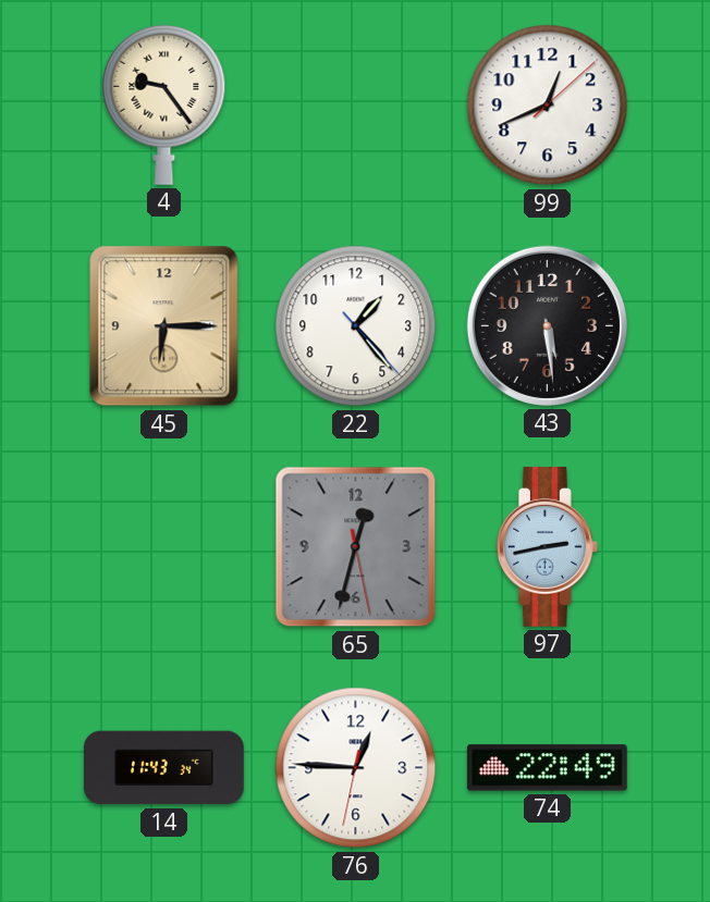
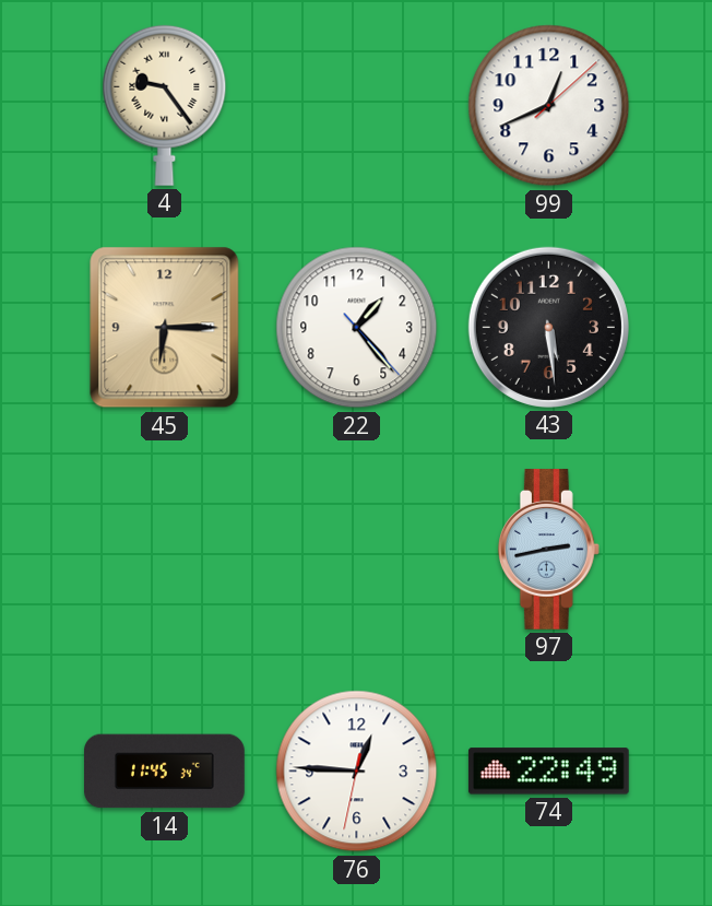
65: 12:32 -> none
14: 11:43 -> 11:45
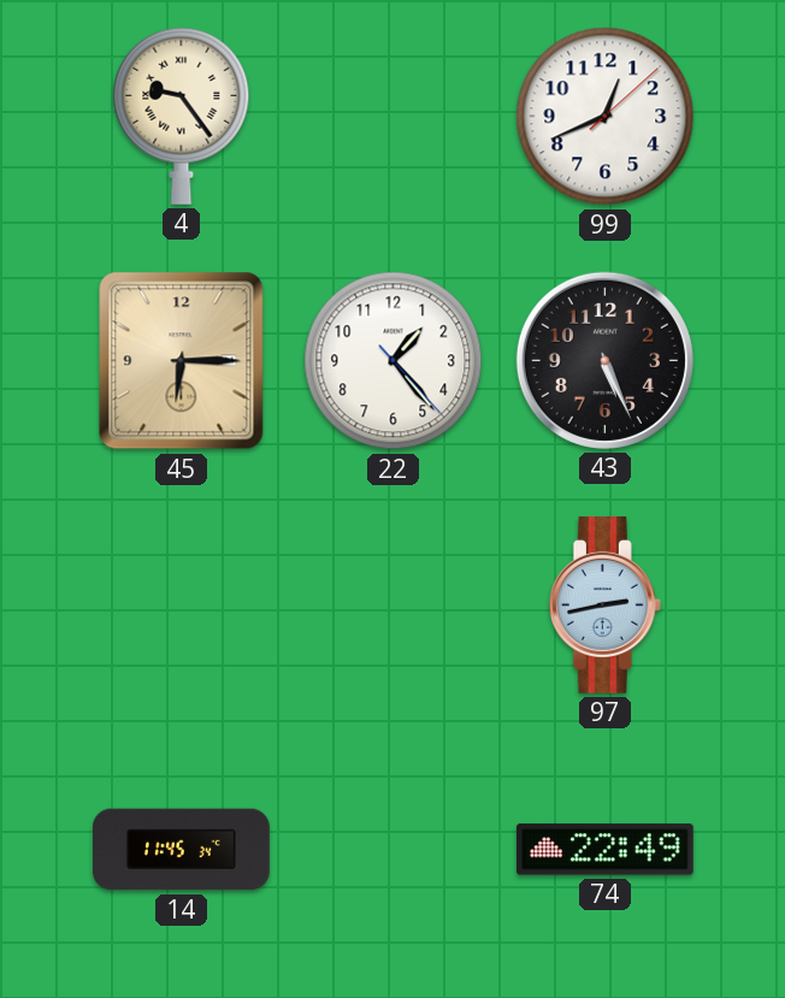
43: 5:29 -> 5:26
76: 12:45 -> none
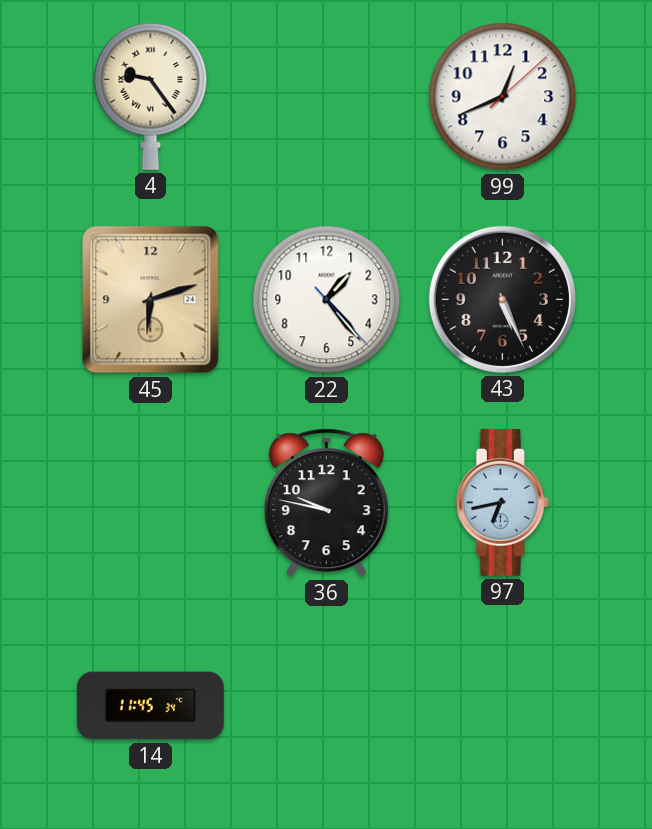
45: 6:15 -> 6:12
36: none -> 9:47
97: 2:43 -> 6:43
74: 22:49 -> none
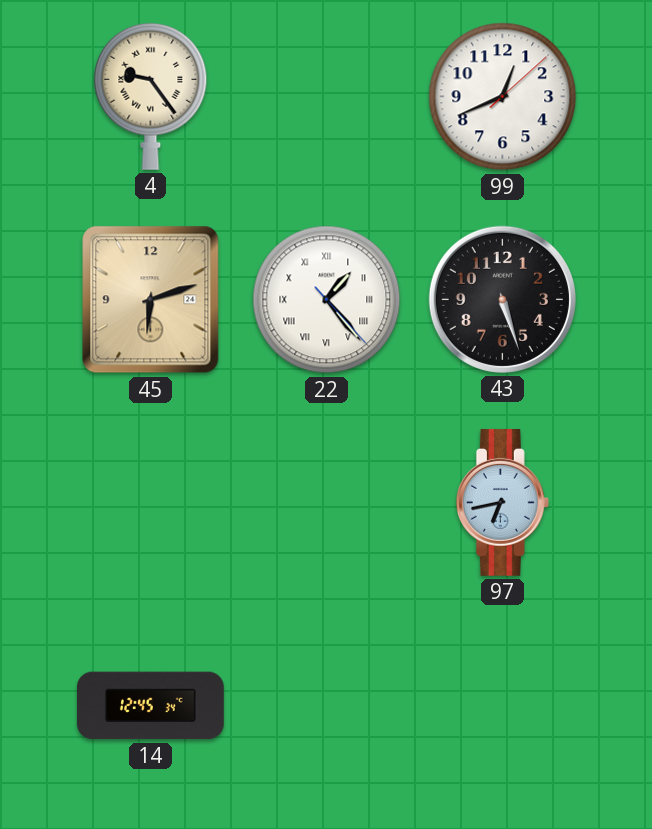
22 numerals: Arabic -> Roman
43: 5:26 -> 5:27
36: 9:47 -> none
14: 11:45 -> 12:45
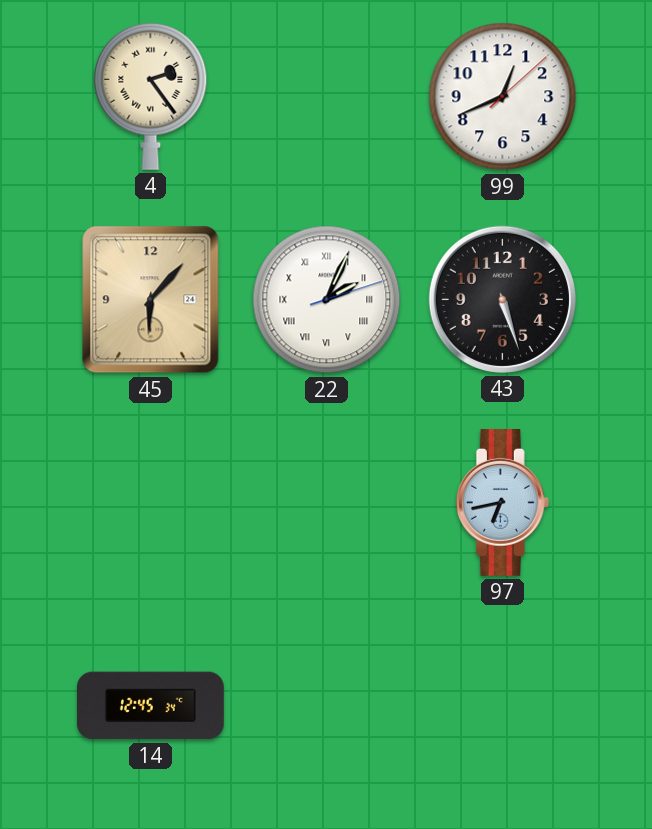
4: 9:24 -> 2:24
45: 6:12 -> 6:07
22: 1:23 -> 2:04
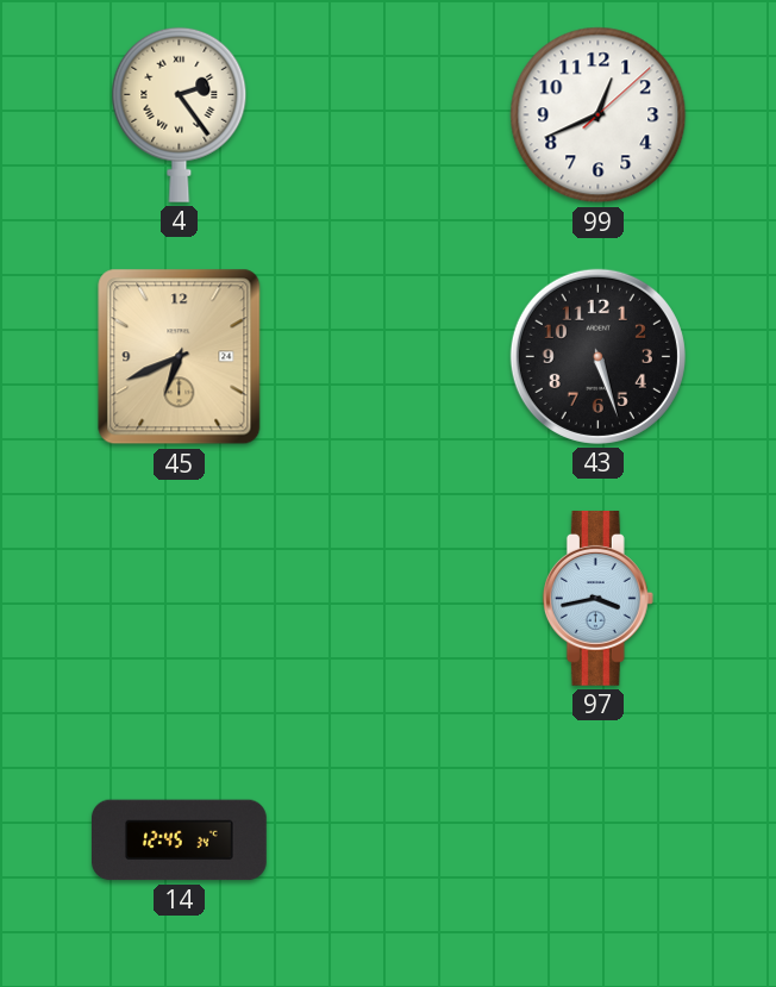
45: 6:07 -> 6:41
22: 2:04 -> none
97: 6:43 -> 3:43
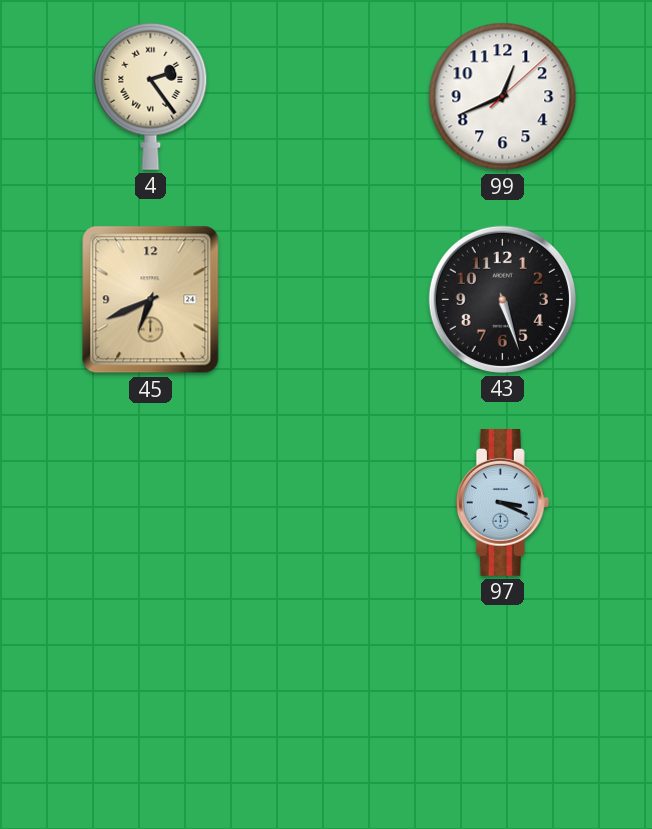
97: 3:43 -> 3:19
14: 12:45 -> none
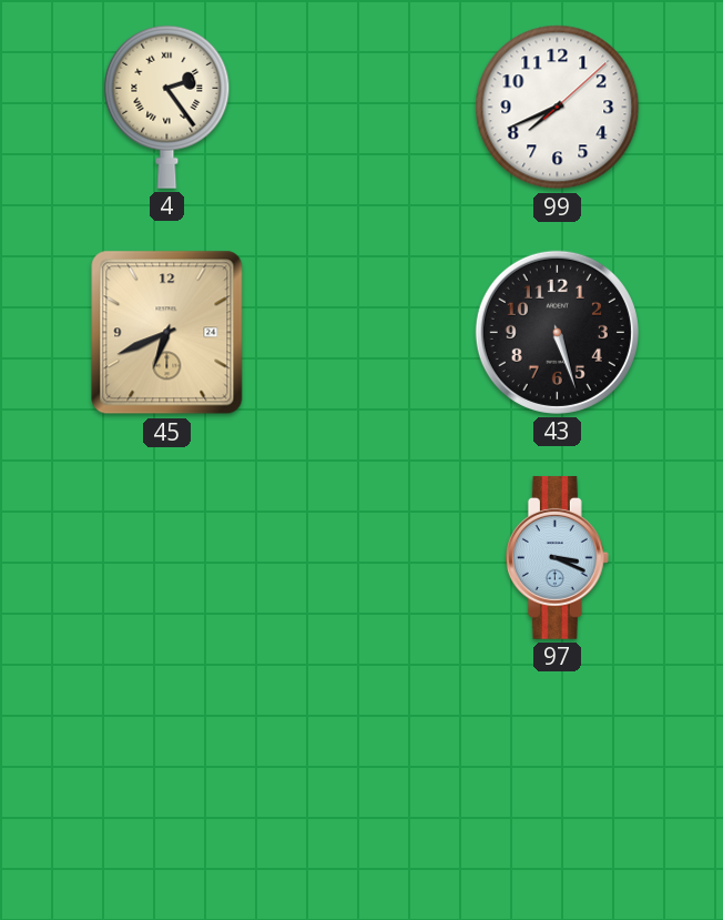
99: 12:41 -> 7:41
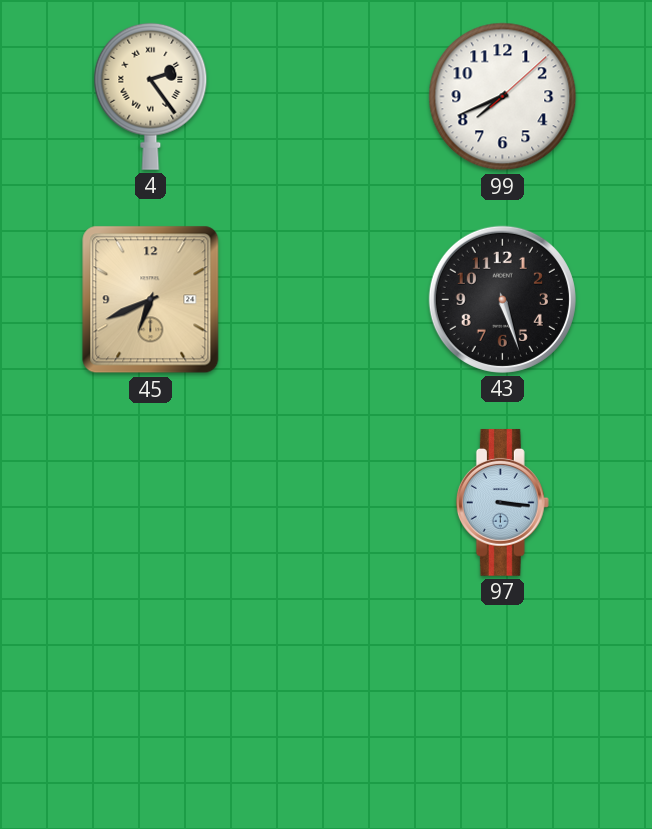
97: 3:19 -> 3:16
